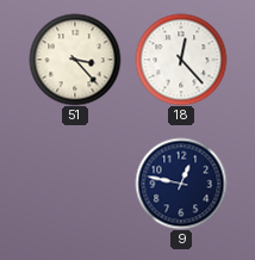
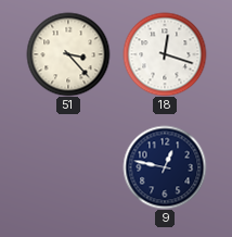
18: 12:23 -> 12:18
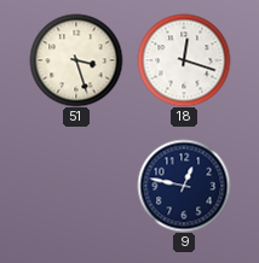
51: 3:23 -> 3:27
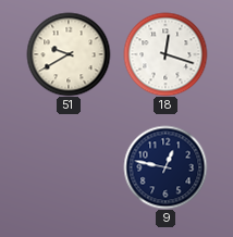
51: 3:27 -> 9:40
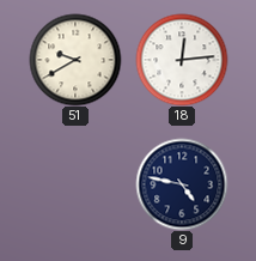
18: 12:18 -> 12:14
9: 12:47 -> 4:47
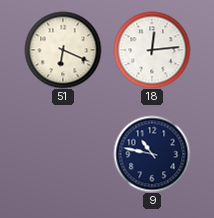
51: 9:40 -> 6:19
9: 4:47 -> 10:47
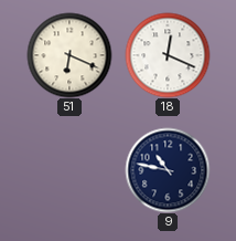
18: 12:14 -> 12:19
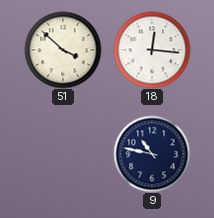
51: 6:19 -> 3:52
18: 12:19 -> 12:16
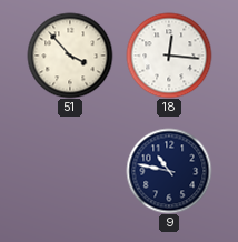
51: 3:52 -> 3:53
